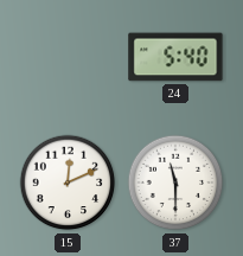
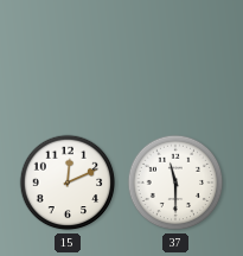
24: 5:40 -> none
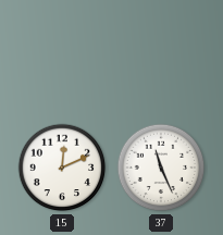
37: 11:30 -> 11:26
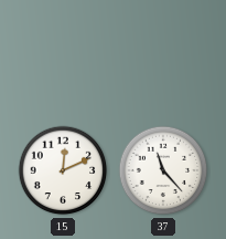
37: 11:26 -> 11:23
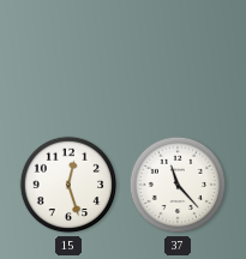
15: 12:11 -> 12:27
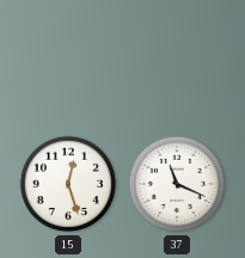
37: 11:23 -> 11:19
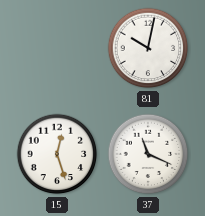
81: none -> 10:02
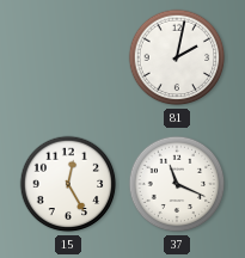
81: 10:02 -> 2:02
15: 12:27 -> 12:25
